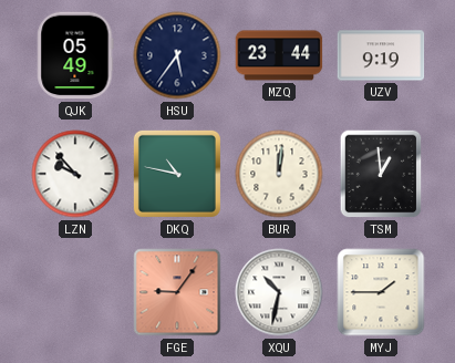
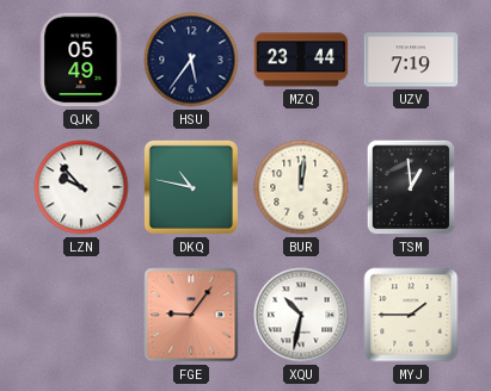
UZV: 9:19 -> 7:19
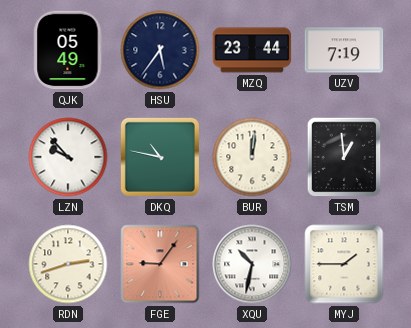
RDN: none -> 2:42
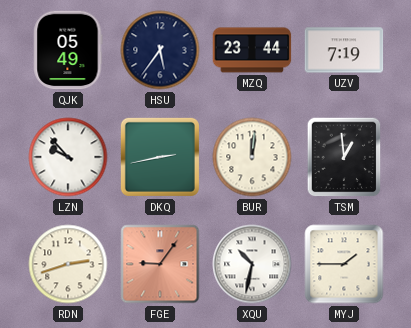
DKQ: 10:47 -> 2:43
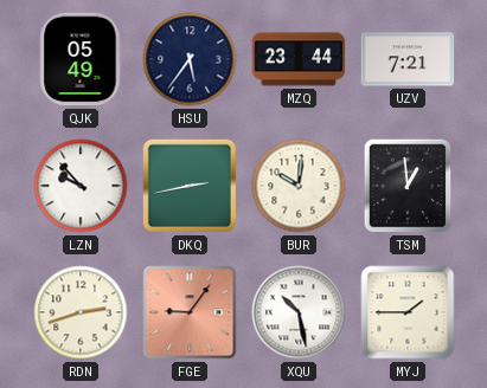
UZV: 7:19 -> 7:21
BUR: 12:01 -> 10:01
XQU: 10:32 -> 10:28
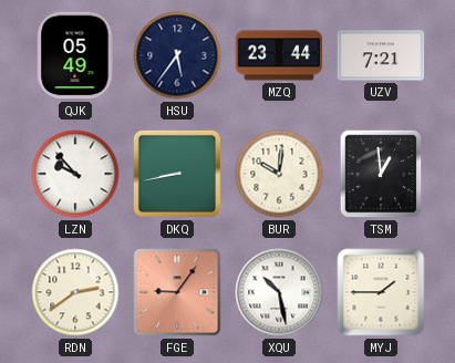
DKQ: 2:43 -> 8:43
RDN: 2:42 -> 2:39
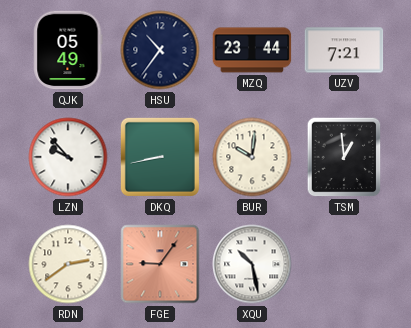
HSU: 5:36 -> 10:36
MYJ: 1:45 -> none
